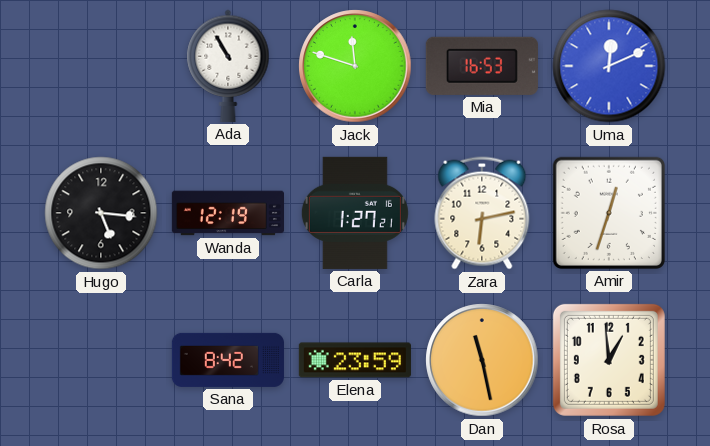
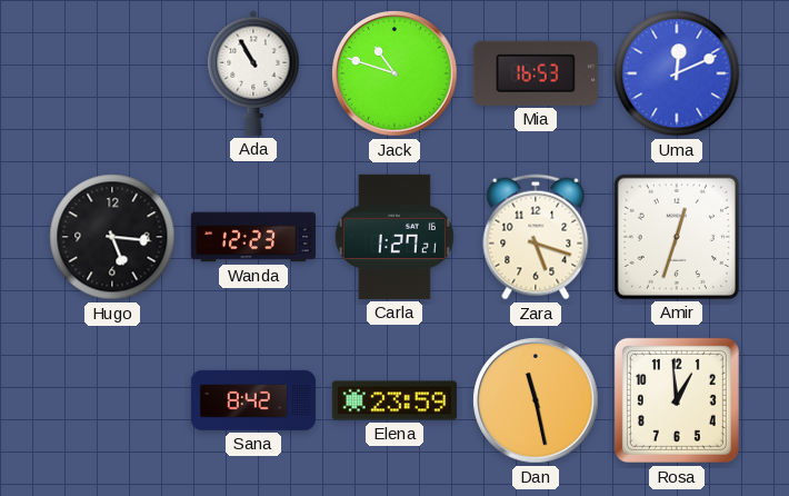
Jack: 11:48 -> 10:48
Wanda: 12:19 -> 12:23
Zara: 6:13 -> 5:18
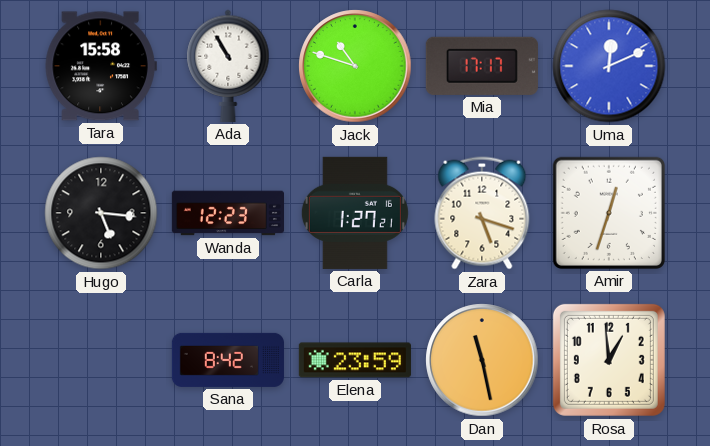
Tara: none -> 15:58
Mia: 16:53 -> 17:17
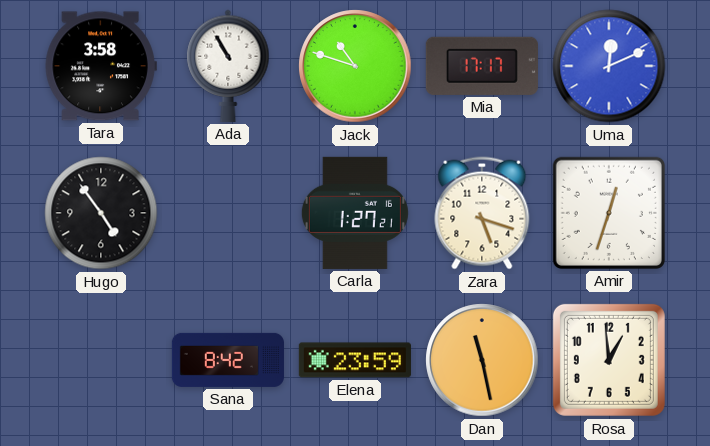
Tara: 15:58 -> 3:58
Hugo: 5:16 -> 4:54
Wanda: 12:23 -> none
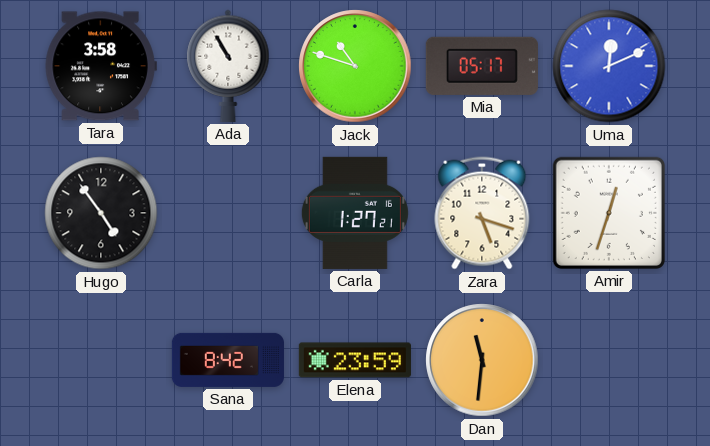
Mia: 17:17 -> 05:17
Dan: 11:28 -> 11:31
Rosa: 12:59 -> none
